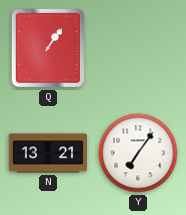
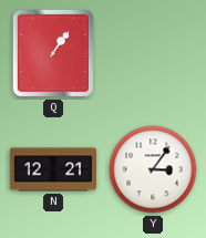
N: 13:21 -> 12:21
Y: 7:06 -> 3:06
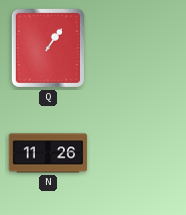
N: 12:21 -> 11:26
Y: 3:06 -> none
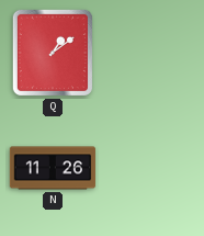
Q: 1:06 -> 1:09
